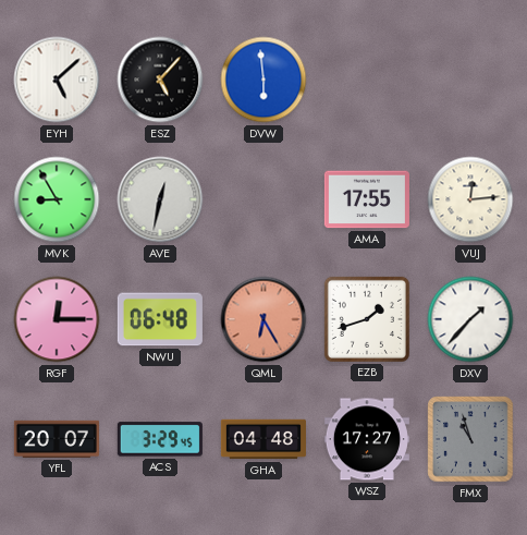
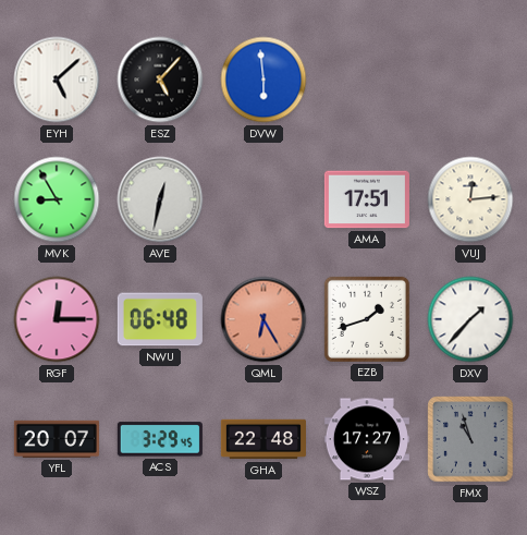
AMA: 17:55 -> 17:51
GHA: 04:48 -> 22:48
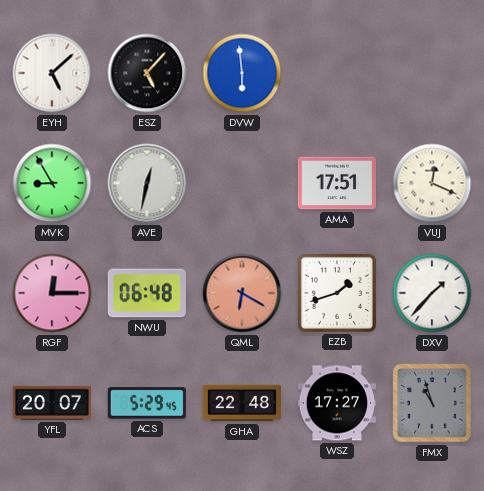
VUJ: 12:14 -> 12:19
QML: 6:25 -> 6:20
ACS: 3:29 -> 5:29
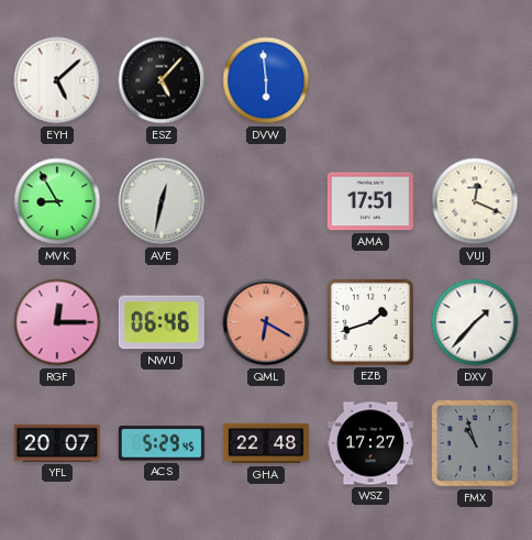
NWU: 06:48 -> 06:46
